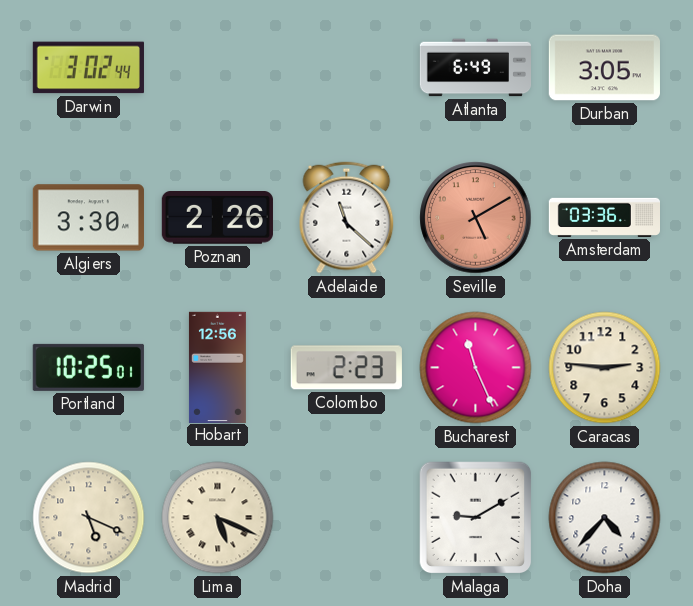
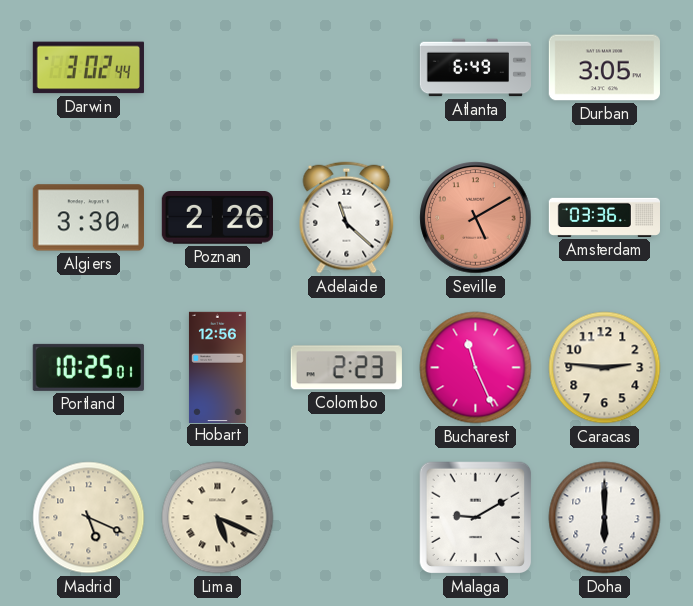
Doha: 4:37 -> 6:00
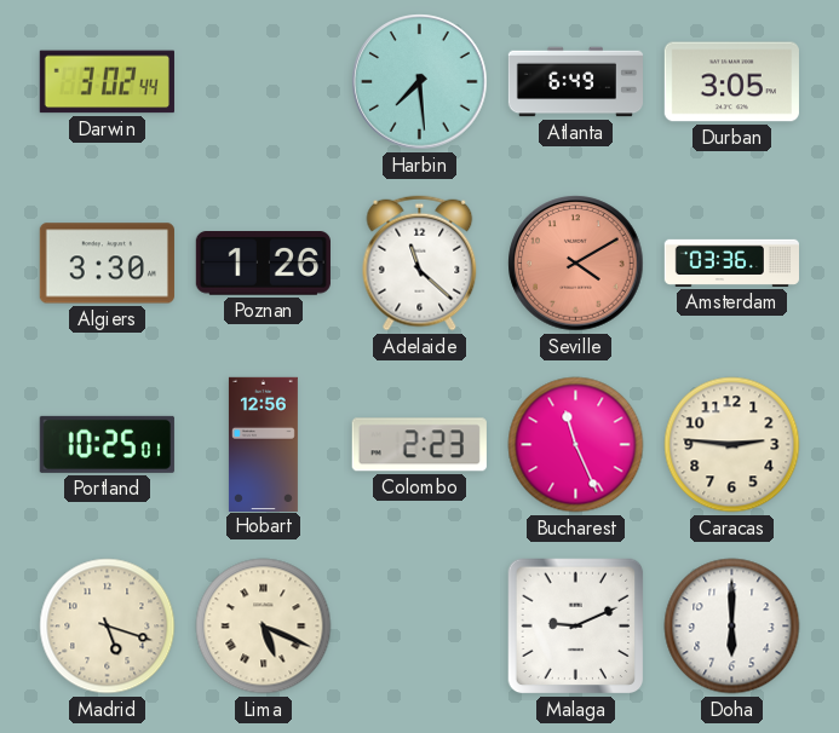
Harbin: none -> 7:29
Poznan: 2:26 -> 1:26
Seville: 5:10 -> 4:10
Madrid: 5:19 -> 5:18
Malaga: 9:10 -> 9:11
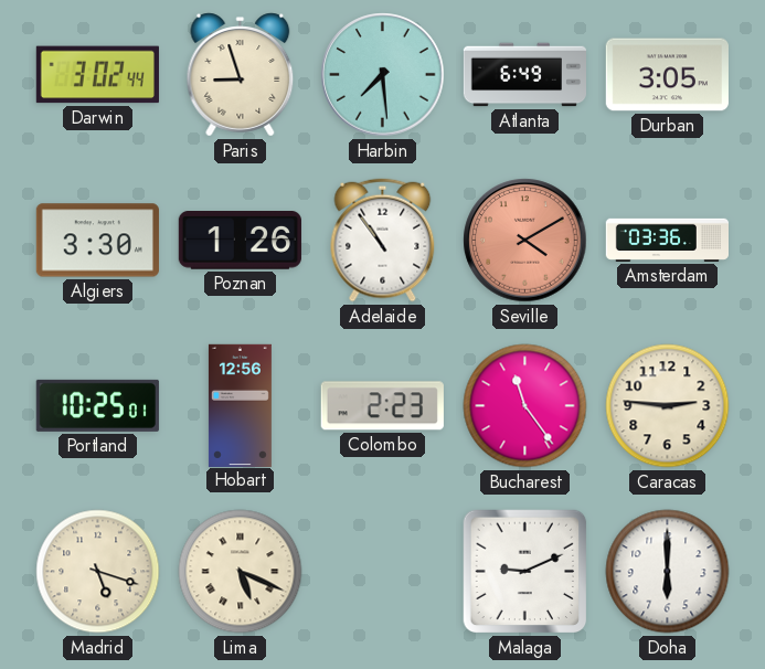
Paris: none -> 8:57
Adelaide: 11:22 -> 10:54
Bucharest: 11:26 -> 11:24
